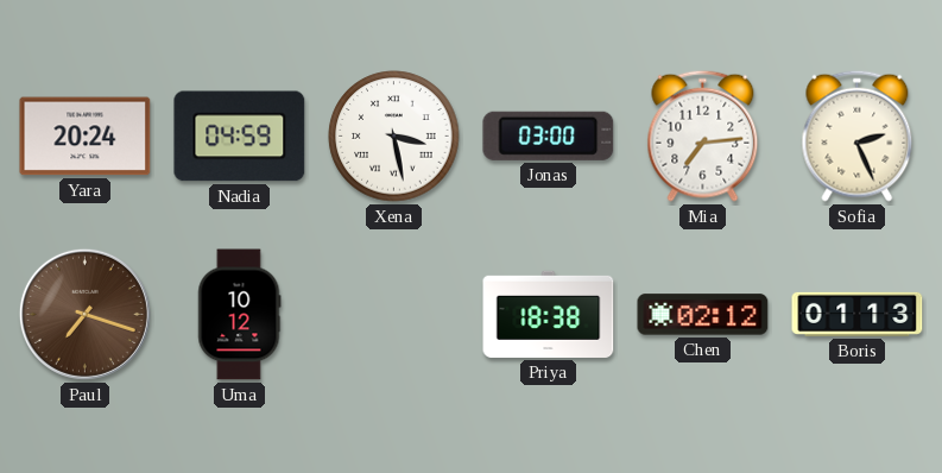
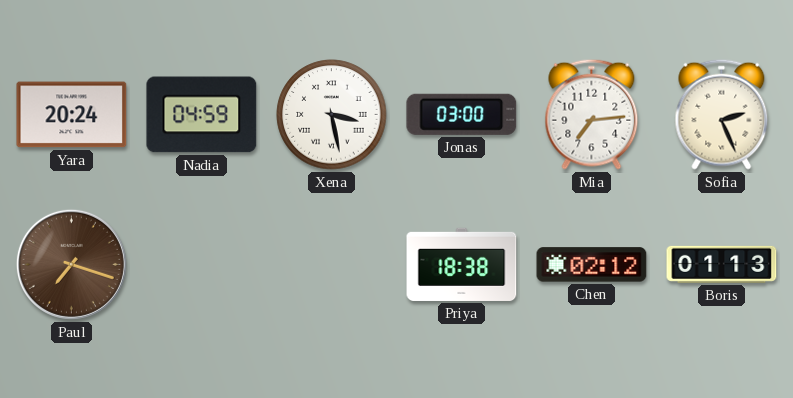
Uma: 10:12 -> none
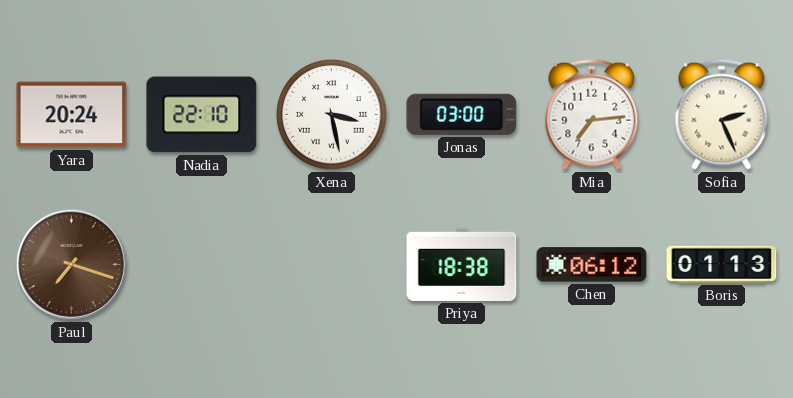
Nadia: 04:59 -> 22:10
Chen: 02:12 -> 06:12
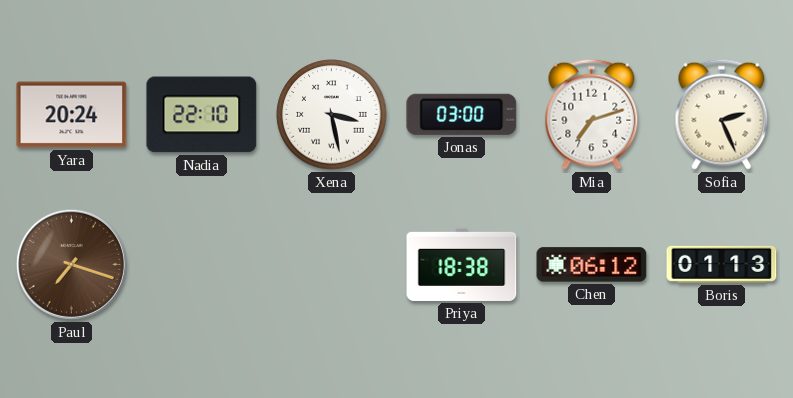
Mia: 7:14 -> 7:12
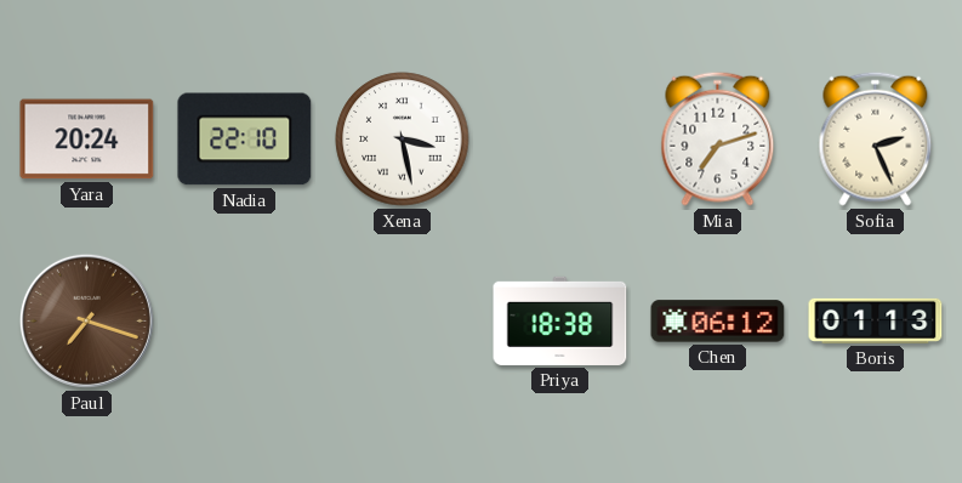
Jonas: 03:00 -> none
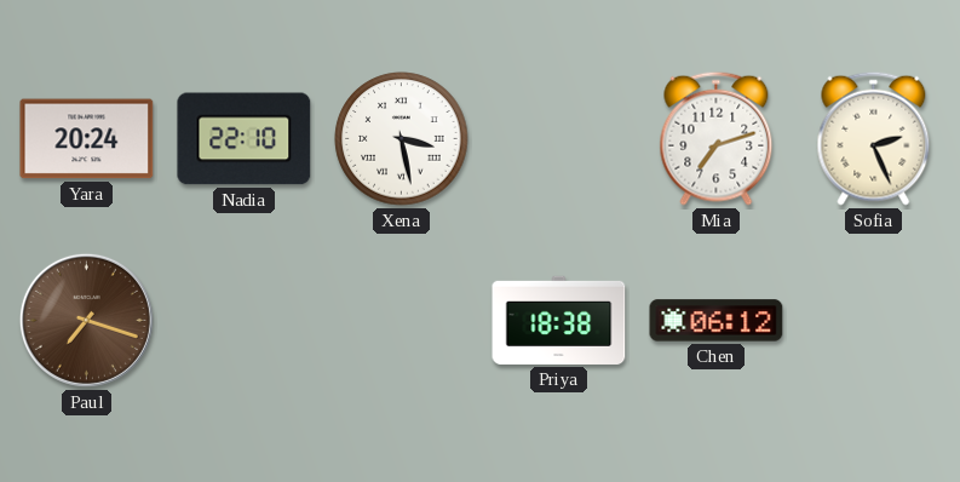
Boris: 01:13 -> none
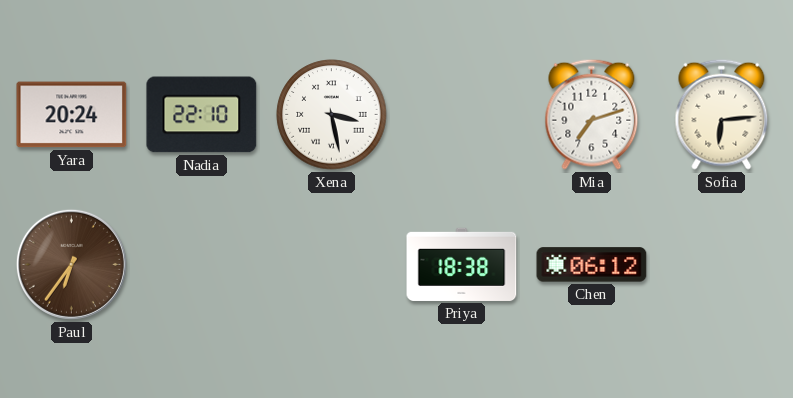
Sofia: 2:26 -> 6:14
Paul: 7:18 -> 6:36
